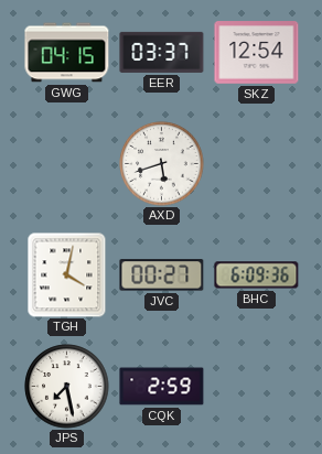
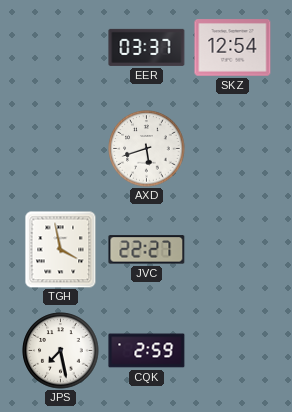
GWG: 04:15 -> none
TGH: 4:02 -> 3:58
JVC: 00:27 -> 22:27
BHC: 6:09 -> none
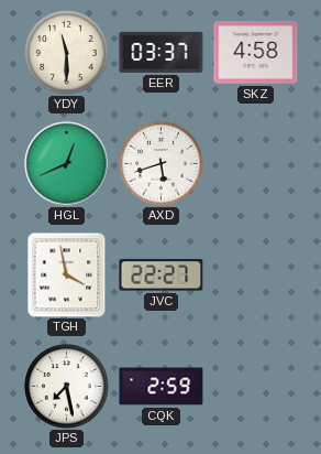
YDY: none -> 11:30
SKZ: 12:54 -> 4:58
HGL: none -> 12:41
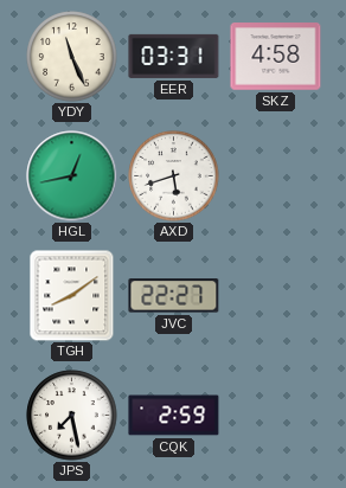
YDY: 11:30 -> 11:26
EER: 03:37 -> 03:31
HGL: 12:41 -> 12:43
TGH: 3:58 -> 8:09
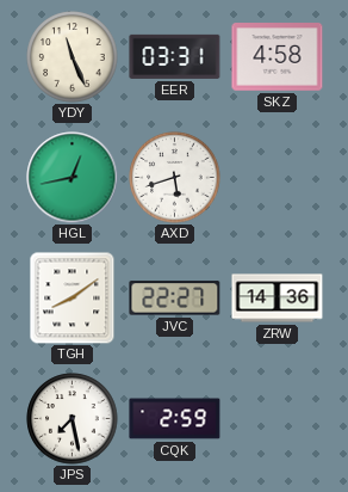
ZRW: none -> 14:36
